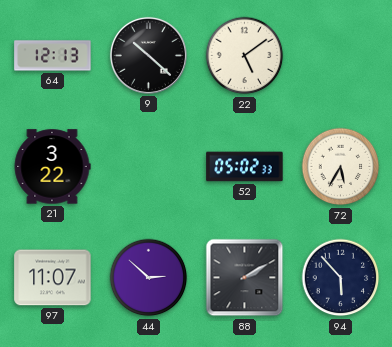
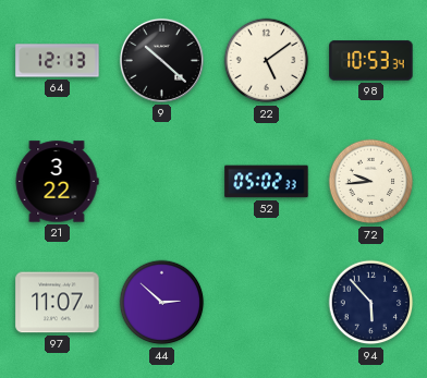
98: none -> 10:53
72: 5:35 -> 9:44
88: 2:10 -> none
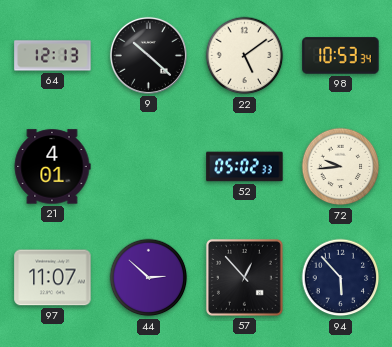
21: 3:22 -> 4:01
57: none -> 12:53
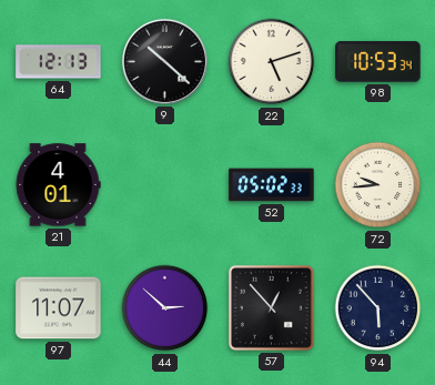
22: 5:09 -> 5:12
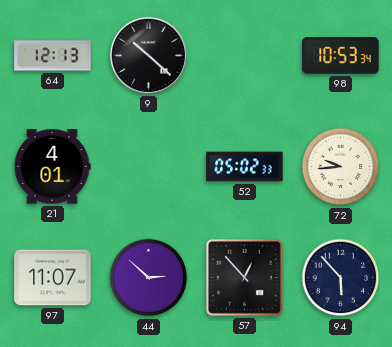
22: 5:12 -> none
